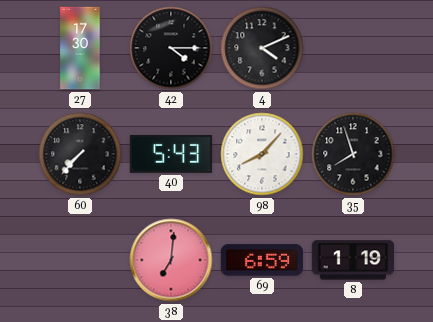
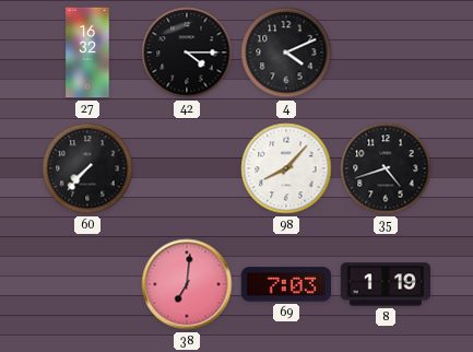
27: 17:30 -> 16:32
40: 5:43 -> none
35: 7:57 -> 4:42
69: 6:59 -> 7:03
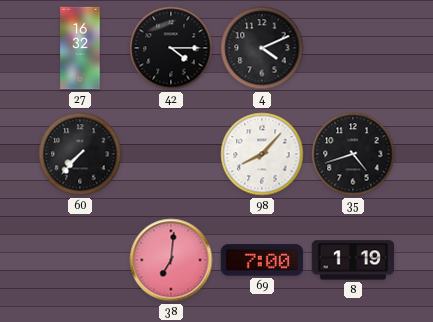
69: 7:03 -> 7:00
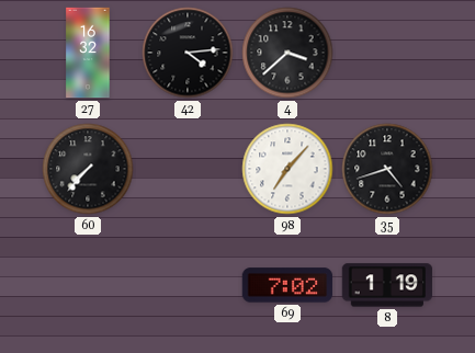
42: 4:15 -> 4:14
4: 4:11 -> 3:38
98: 8:07 -> 7:07
38: 7:01 -> none
69: 7:00 -> 7:02
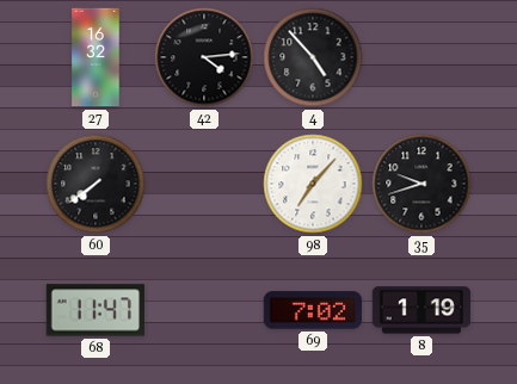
4: 3:38 -> 4:53
60: 7:37 -> 7:39
35: 4:42 -> 9:42
68: none -> 11:47
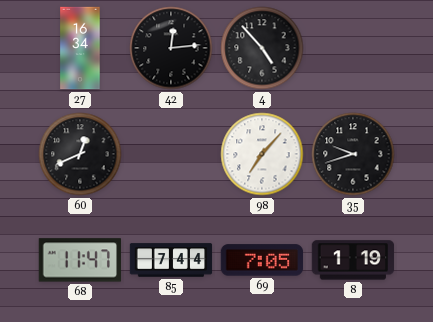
27: 16:32 -> 16:34
42: 4:14 -> 12:14
60: 7:39 -> 12:41
85: none -> 7:44
69: 7:02 -> 7:05
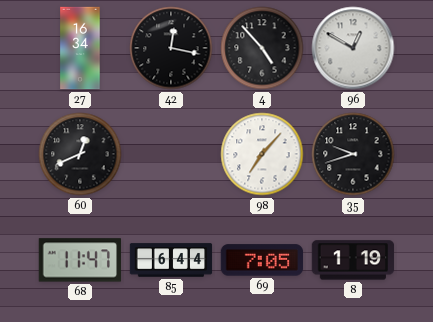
42: 12:14 -> 12:17
96: none -> 12:50
85: 7:44 -> 6:44
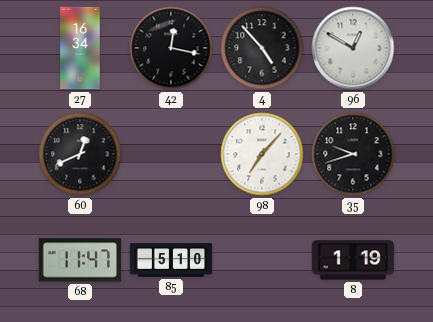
85: 6:44 -> 5:10
69: 7:05 -> none
